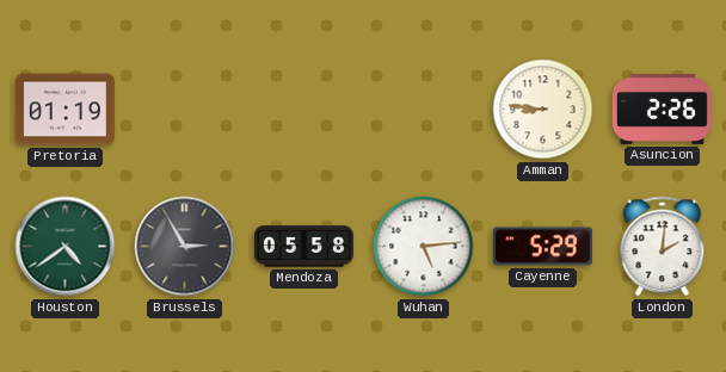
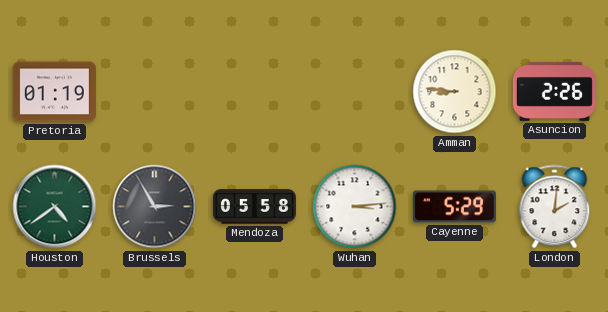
Wuhan: 5:14 -> 3:14
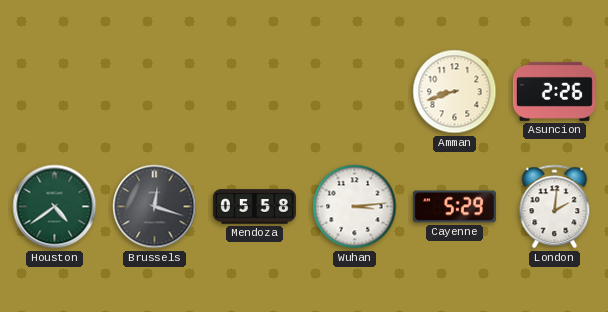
Pretoria: 01:19 -> none
Amman: 8:46 -> 8:42
Brussels: 2:55 -> 12:18
